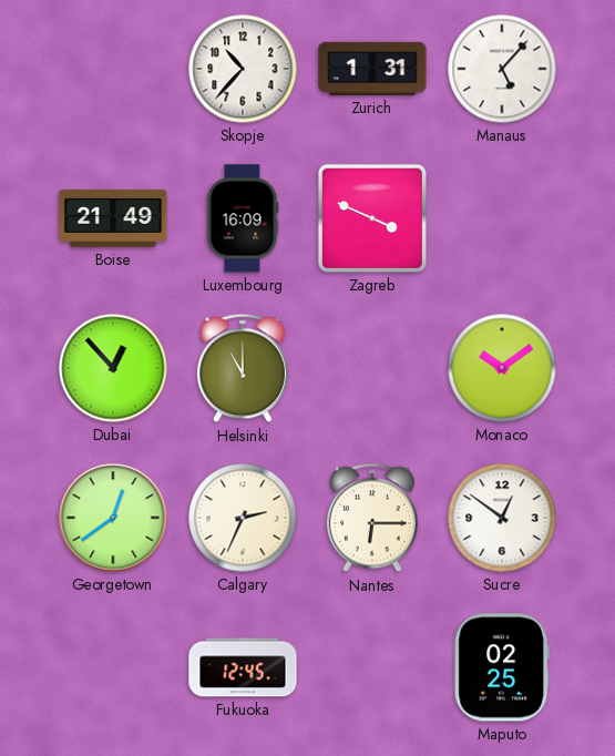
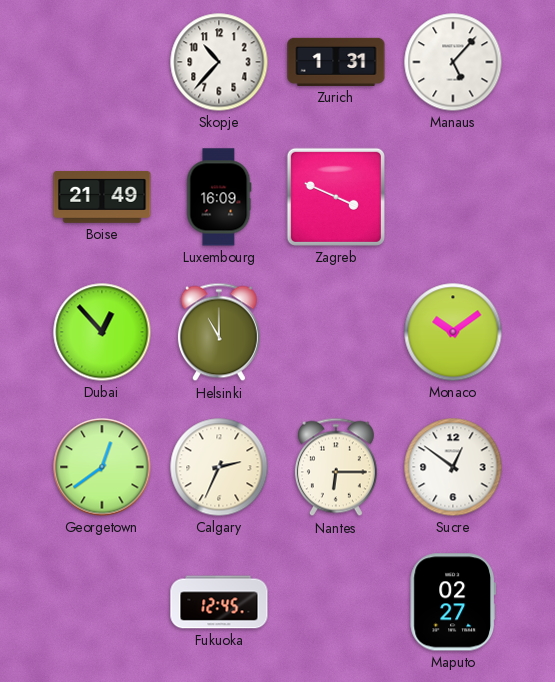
Maputo: 02:25 -> 02:27
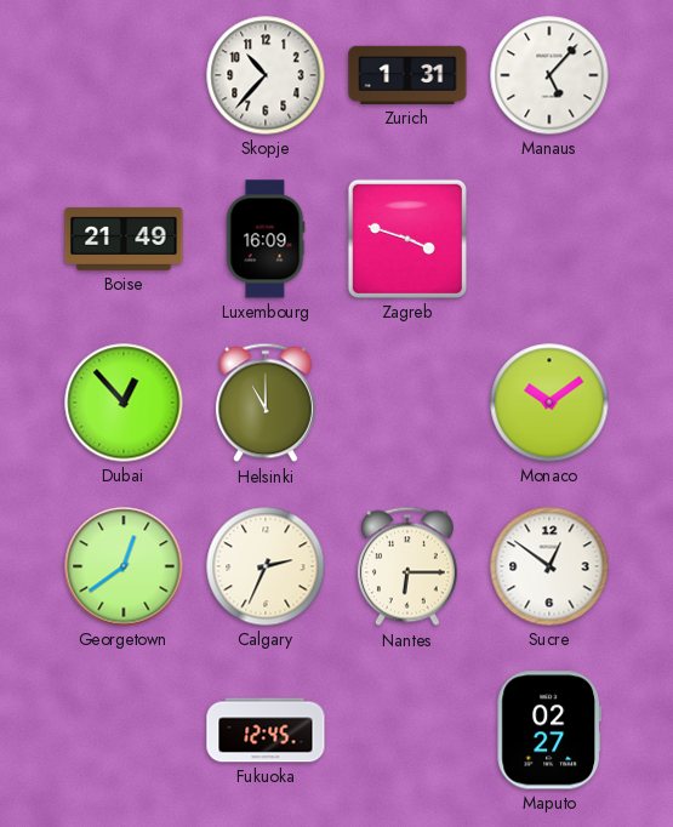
Zagreb: 3:49 -> 3:48
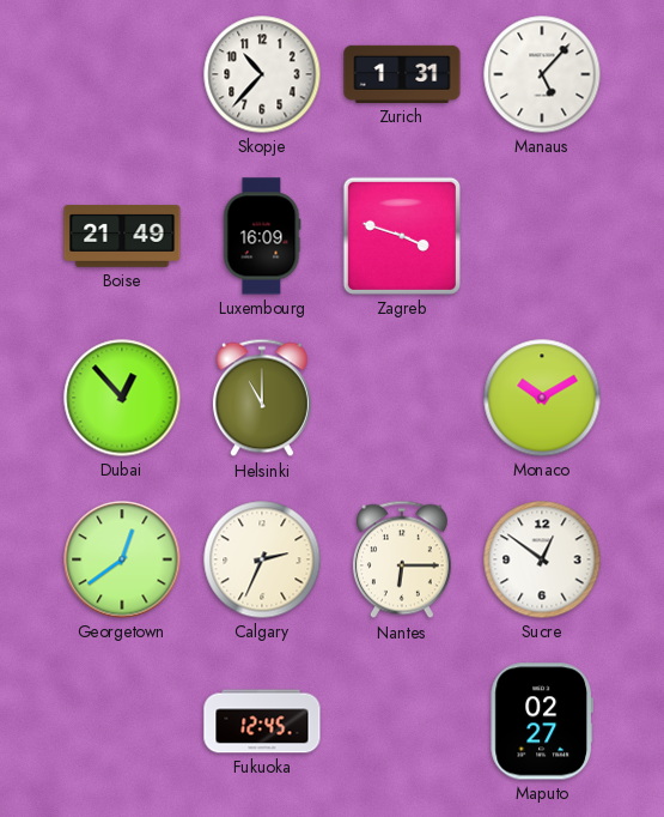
Monaco: 10:09 -> 10:10
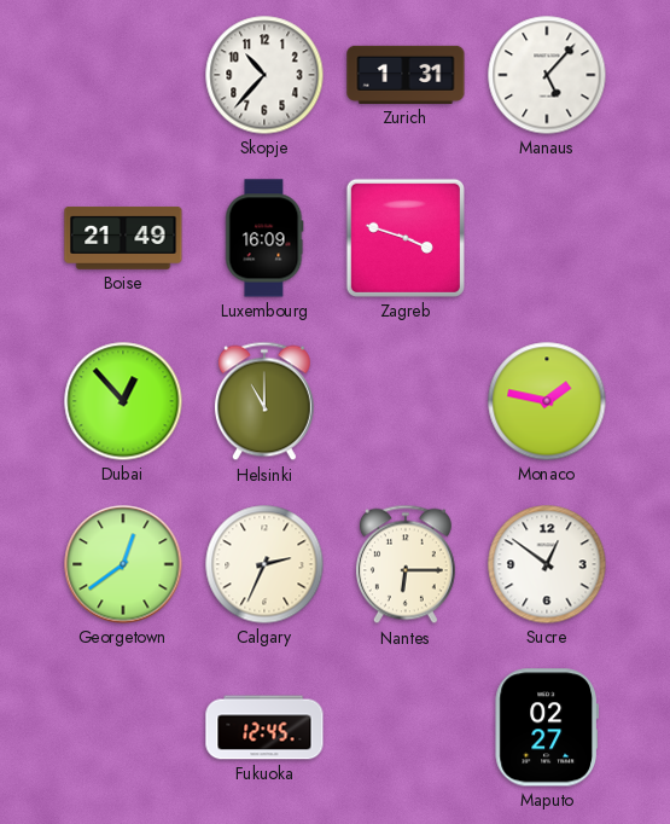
Monaco: 10:10 -> 1:47
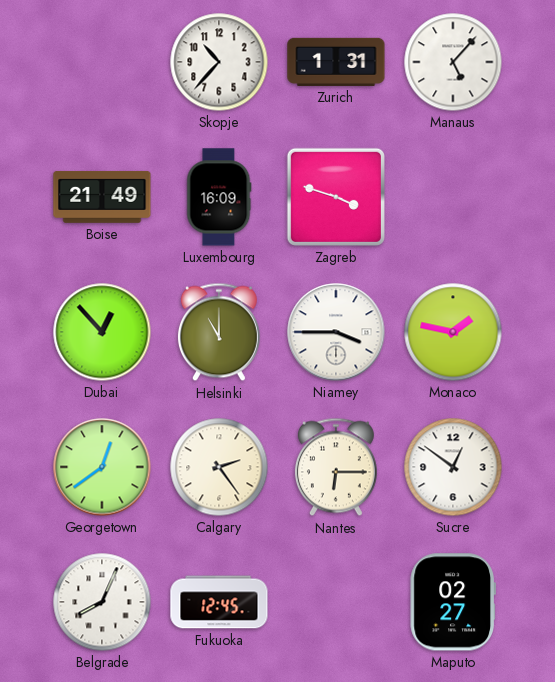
Niamey: none -> 3:45
Calgary: 2:34 -> 2:24
Belgrade: none -> 8:04
